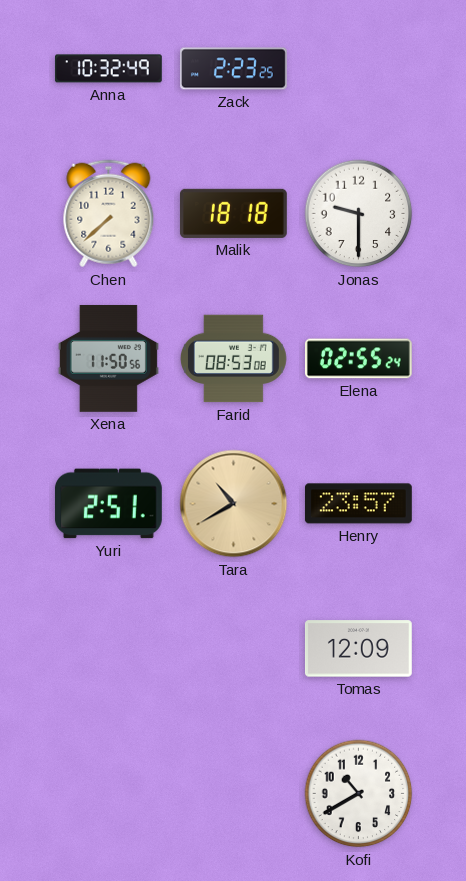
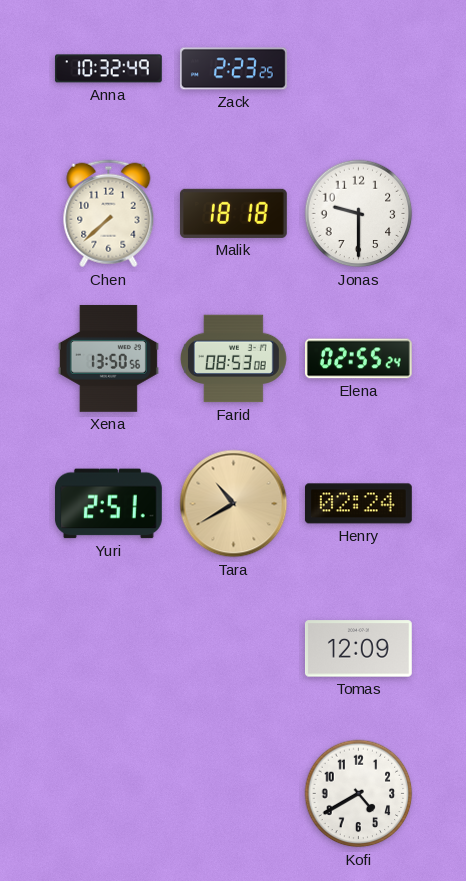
Xena: 11:50 -> 13:50
Henry: 23:57 -> 02:24
Kofi: 10:40 -> 4:40
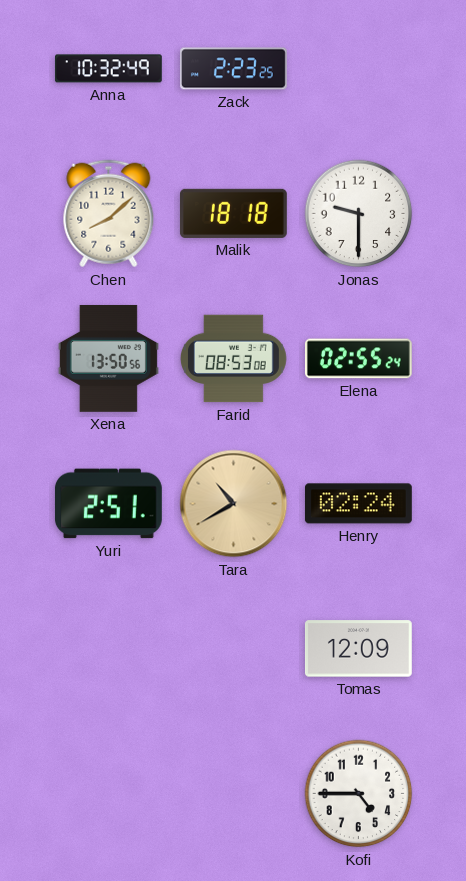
Chen: 7:38 -> 8:08
Kofi: 4:40 -> 4:45
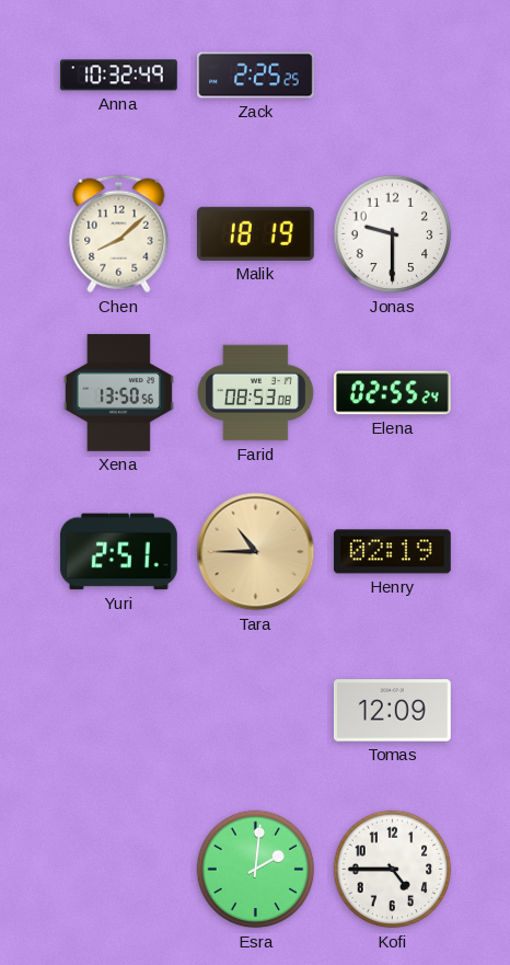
Zack: 2:23 -> 2:25
Malik: 18:18 -> 18:19
Tara: 10:40 -> 10:45
Henry: 02:24 -> 02:19
Esra: none -> 2:01
